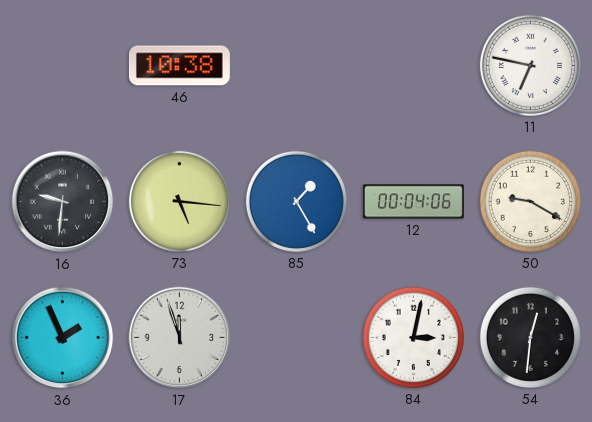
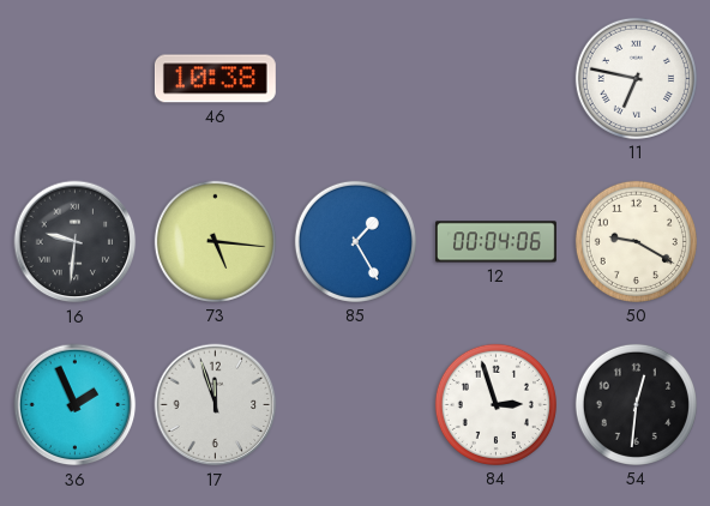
84: 3:02 -> 2:57
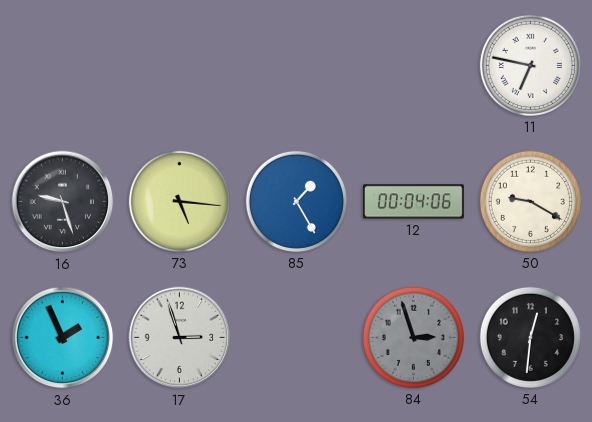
46: 10:38 -> none
16: 9:31 -> 9:27
17: 11:57 -> 2:57
84 dial: white -> grey
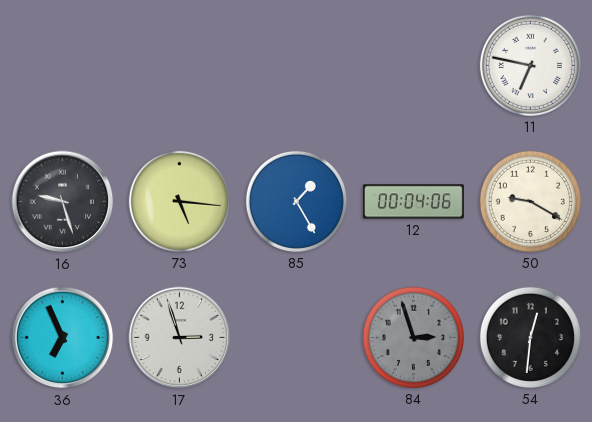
36: 1:56 -> 6:56
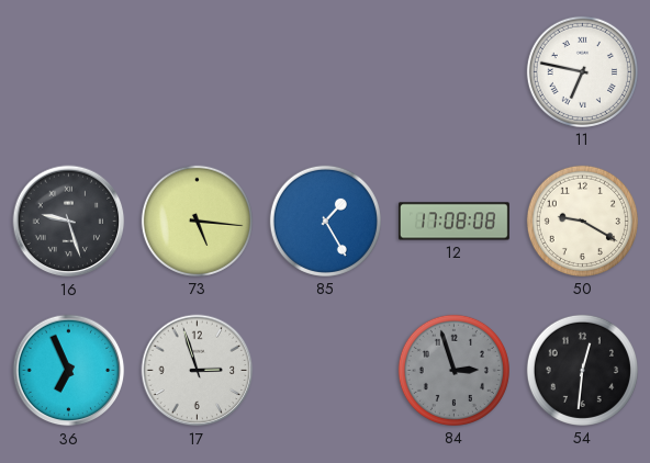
12: 00:04 -> 17:08
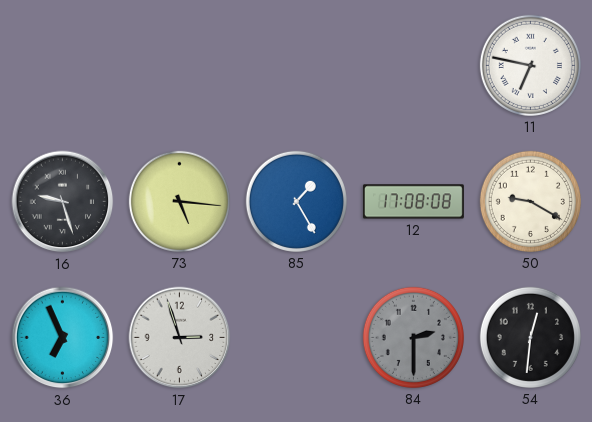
84: 2:57 -> 2:30
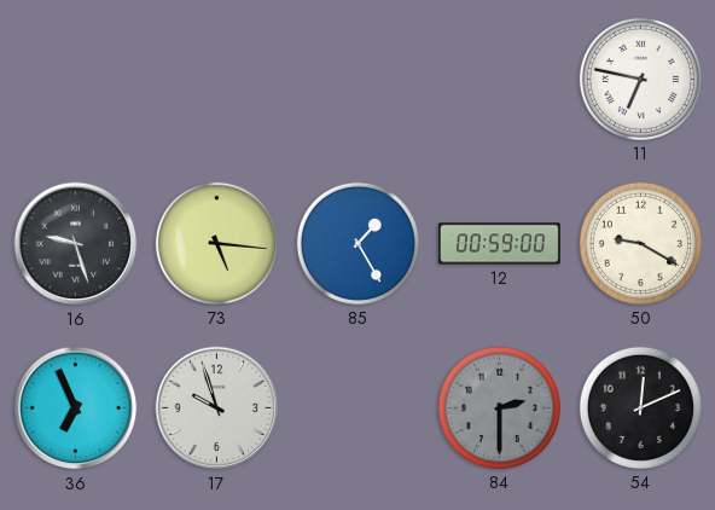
12: 17:08 -> 00:59
17: 2:57 -> 9:57
54: 12:31 -> 12:11
